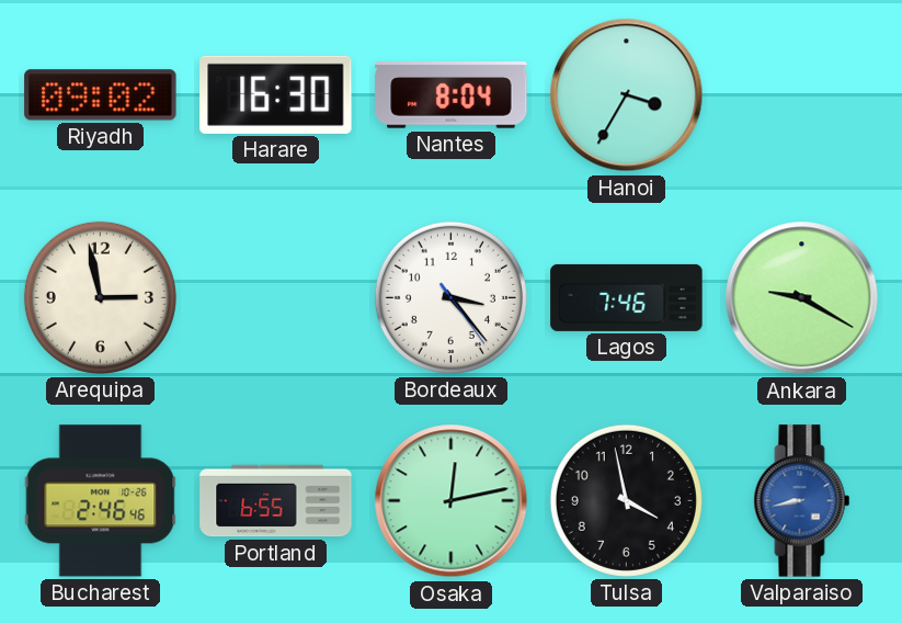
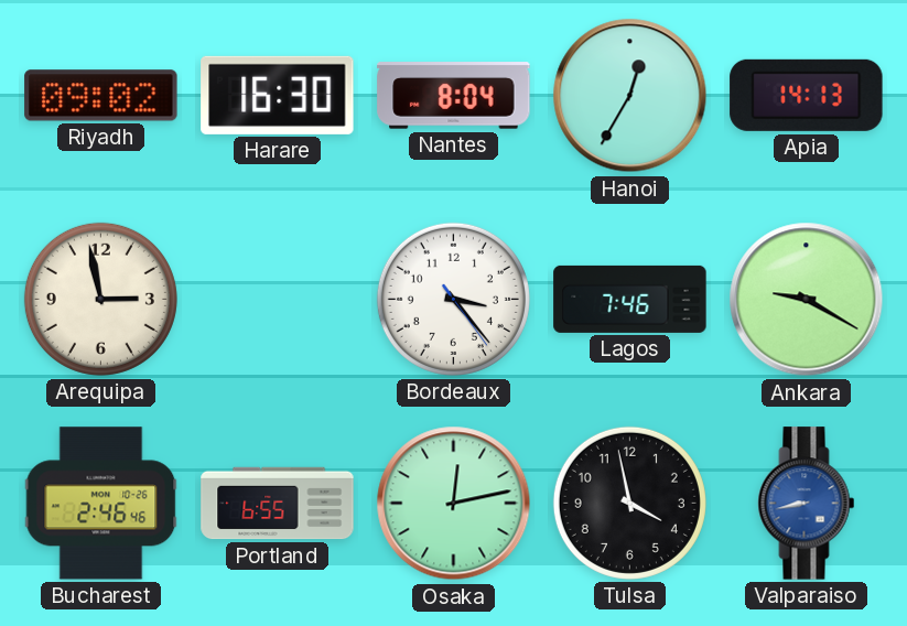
Hanoi: 3:35 -> 12:35
Apia: none -> 14:13
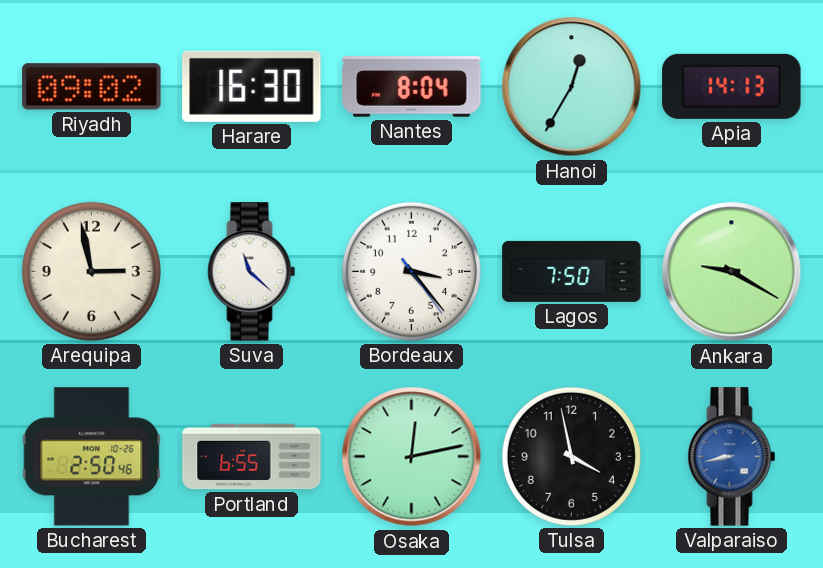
Suva: none -> 11:22
Lagos: 7:46 -> 7:50
Bucharest: 2:46 -> 2:50
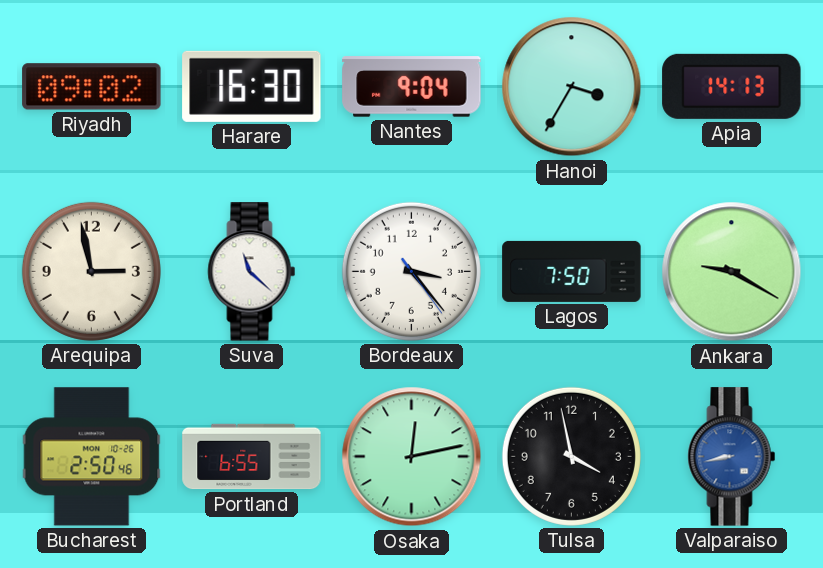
Nantes: 8:04 -> 9:04
Hanoi: 12:35 -> 3:35
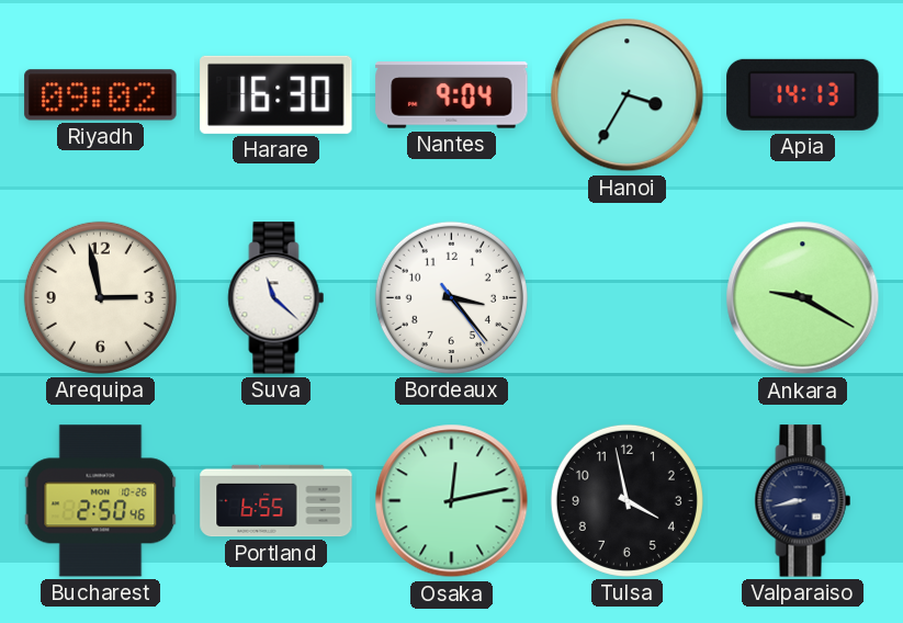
Lagos: 7:50 -> none
Valparaiso dial: blue -> navy
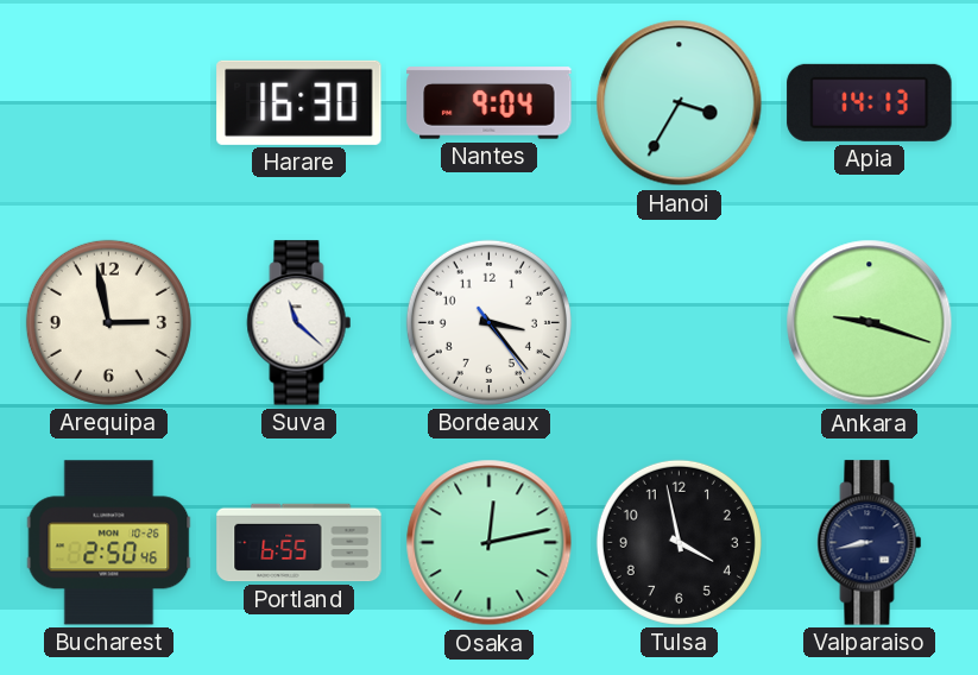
Riyadh: 09:02 -> none
Ankara: 9:20 -> 9:18
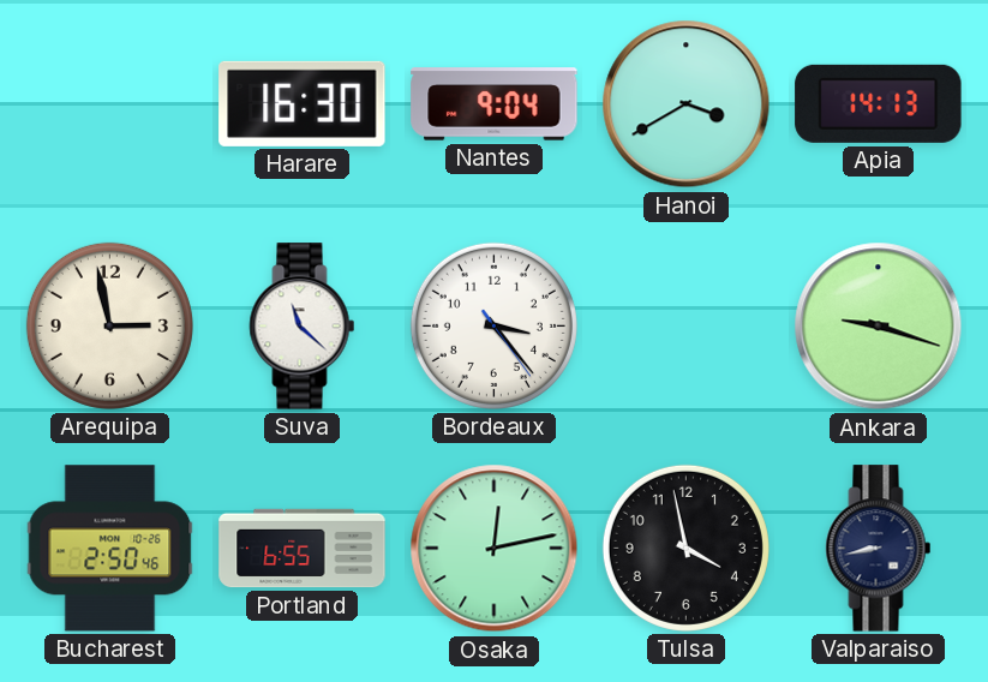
Hanoi: 3:35 -> 3:40
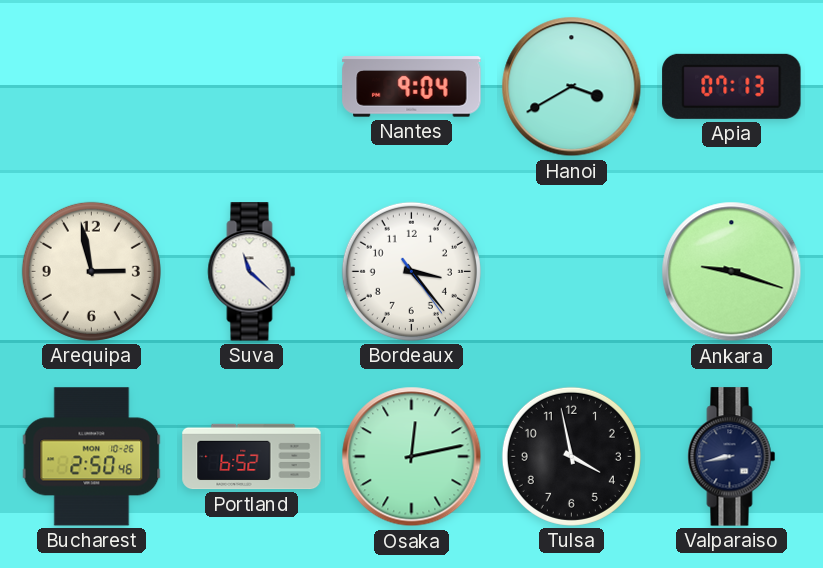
Harare: 16:30 -> none
Apia: 14:13 -> 07:13
Portland: 6:55 -> 6:52
